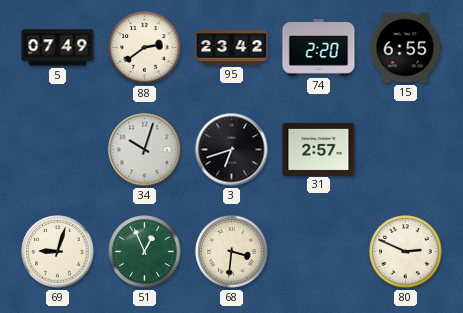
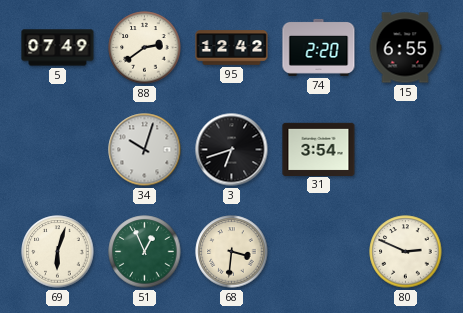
95: 23:42 -> 12:42
31: 2:57 -> 3:54
69: 9:03 -> 6:03
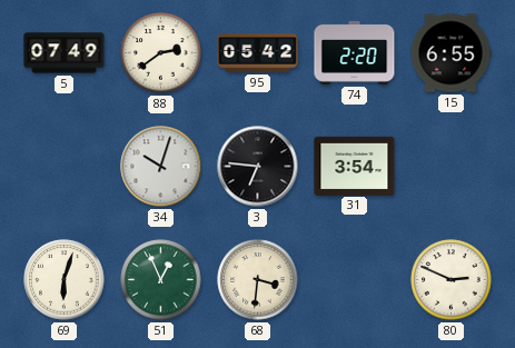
95: 12:42 -> 05:42
3: 6:42 -> 6:46
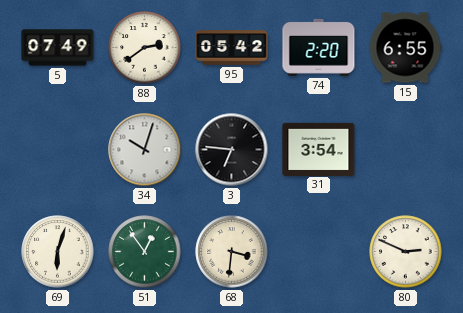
51: 12:56 -> 12:54
